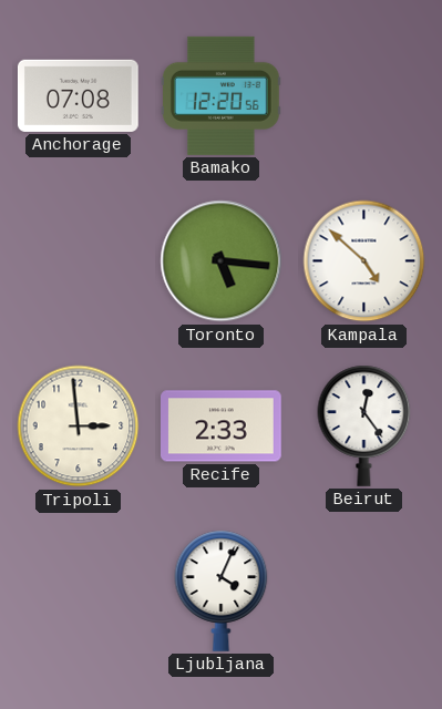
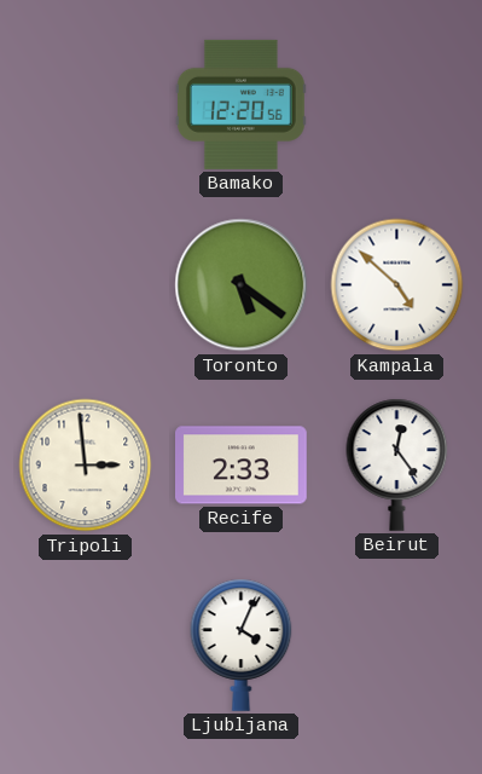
Anchorage: 07:08 -> none
Toronto: 5:16 -> 5:21
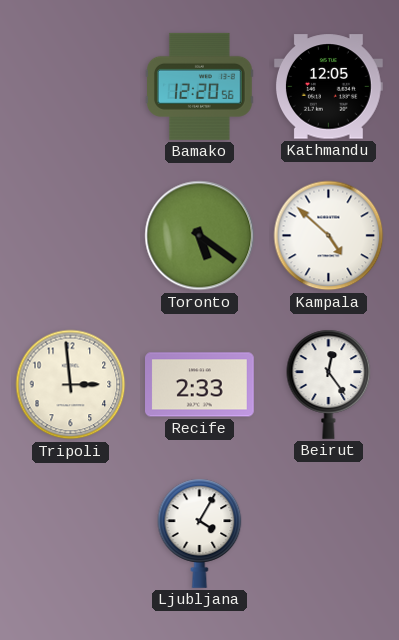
Kathmandu: none -> 12:05
Ljubljana: 4:04 -> 4:05
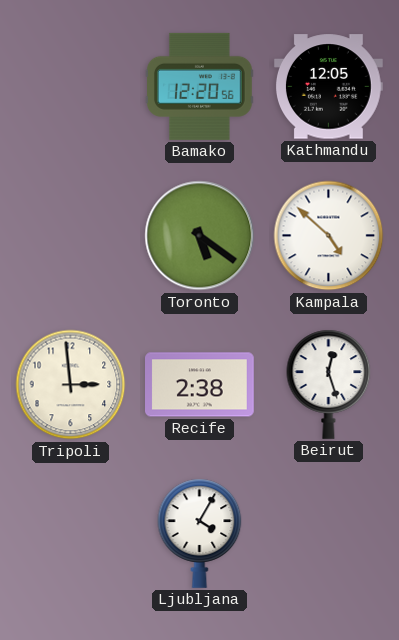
Recife: 2:33 -> 2:38
Beirut: 12:24 -> 12:27
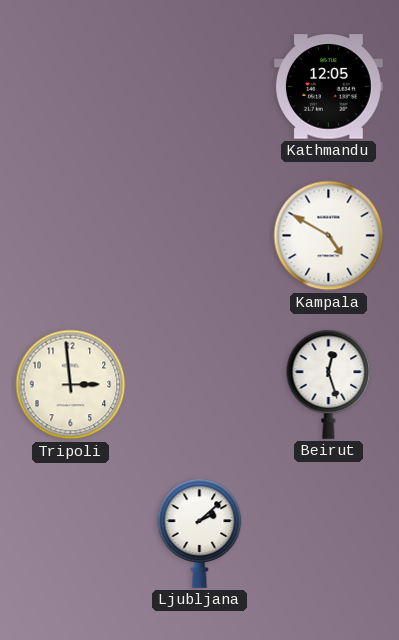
Bamako: 12:20 -> none
Toronto: 5:21 -> none
Kampala: 4:52 -> 4:50
Recife: 2:38 -> none
Ljubljana: 4:05 -> 2:08
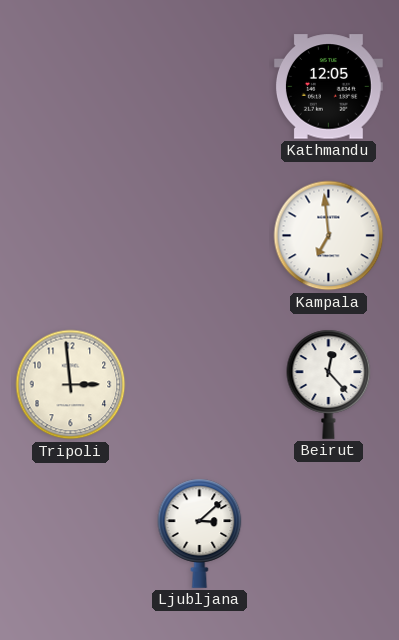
Kampala: 4:50 -> 6:59
Beirut: 12:27 -> 12:23
Ljubljana: 2:08 -> 3:08
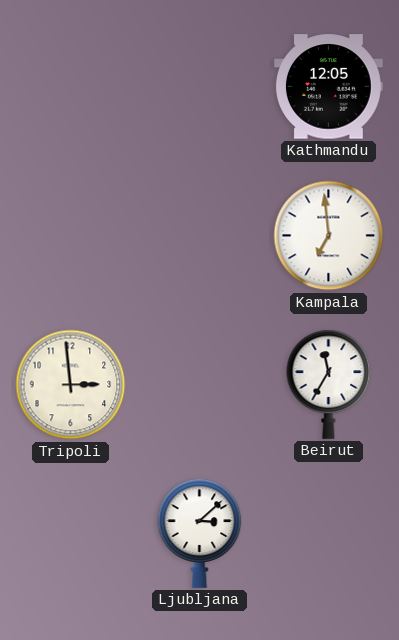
Beirut: 12:23 -> 11:35
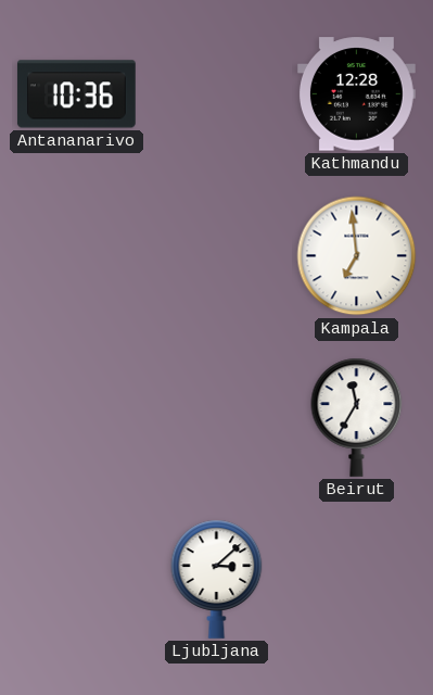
Antananarivo: none -> 10:36
Kathmandu: 12:05 -> 12:28
Tripoli: 2:59 -> none
